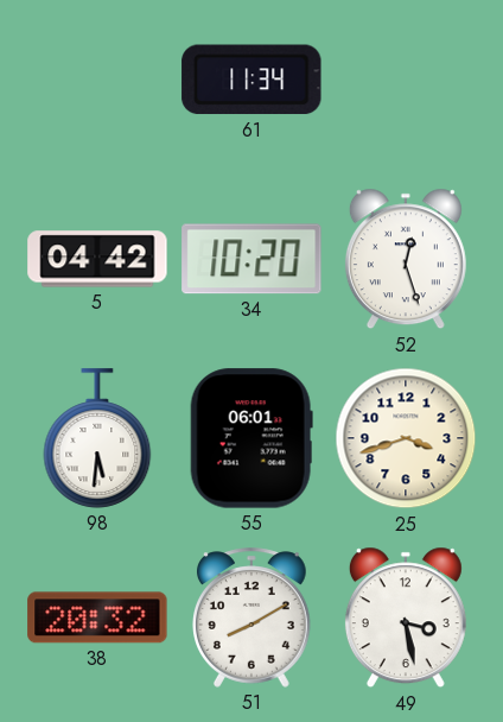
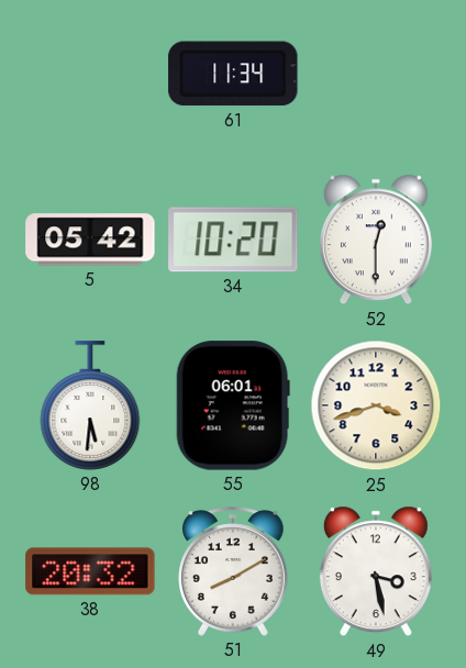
5: 04:42 -> 05:42
52: 12:27 -> 12:30
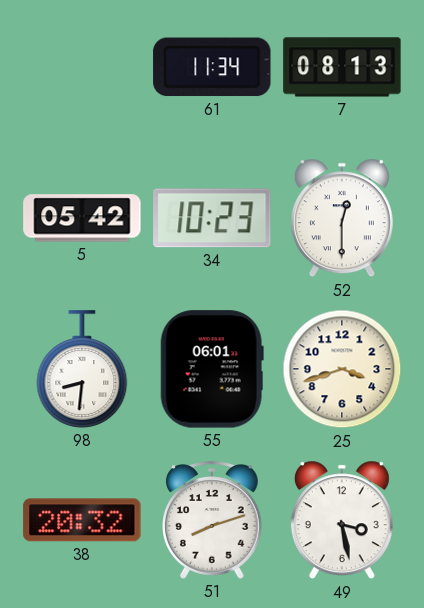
7: none -> 08:13
34: 10:20 -> 10:23
98: 5:31 -> 8:31
51: 8:10 -> 8:12
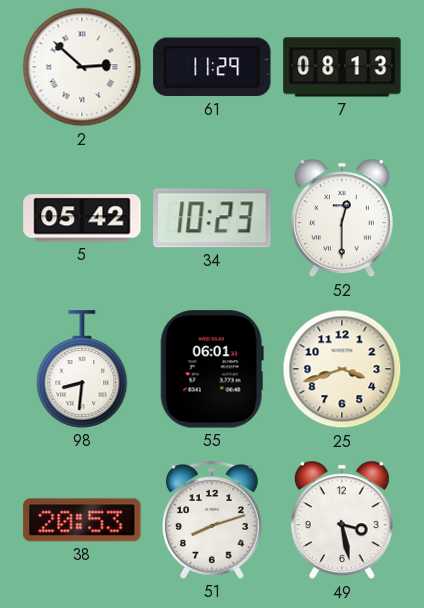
2: none -> 2:52
61: 11:34 -> 11:29
38: 20:32 -> 20:53
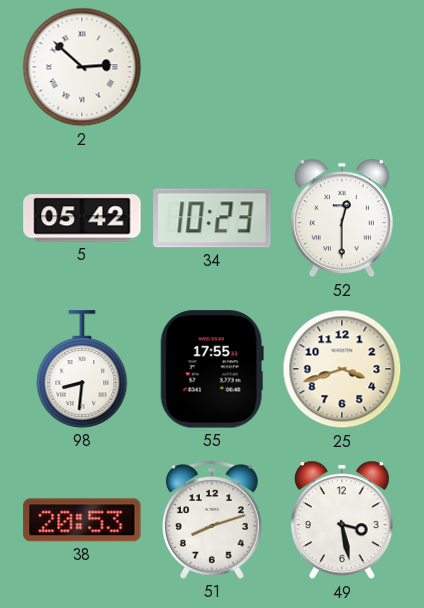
61: 11:29 -> none
7: 08:13 -> none
55: 06:01 -> 17:55
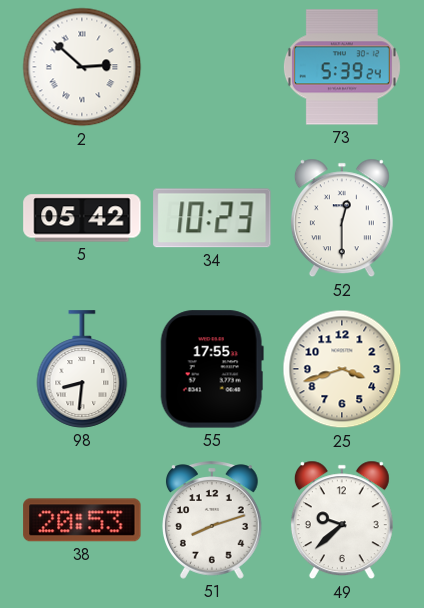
73: none -> 5:39
49: 3:28 -> 9:38
